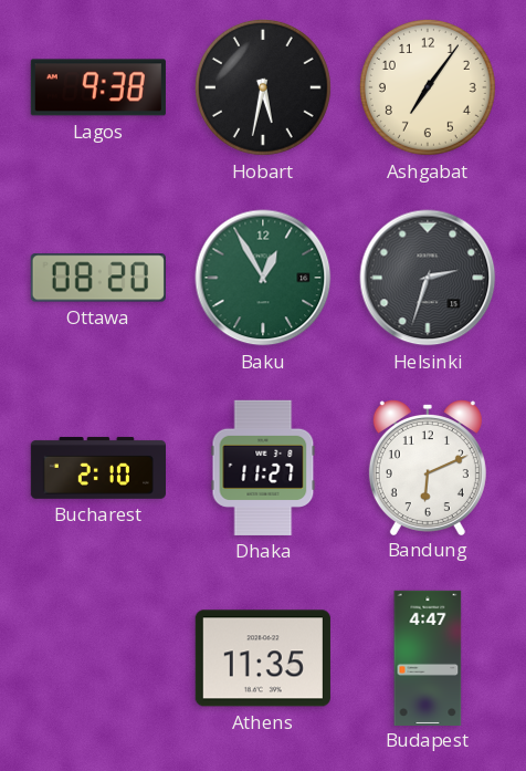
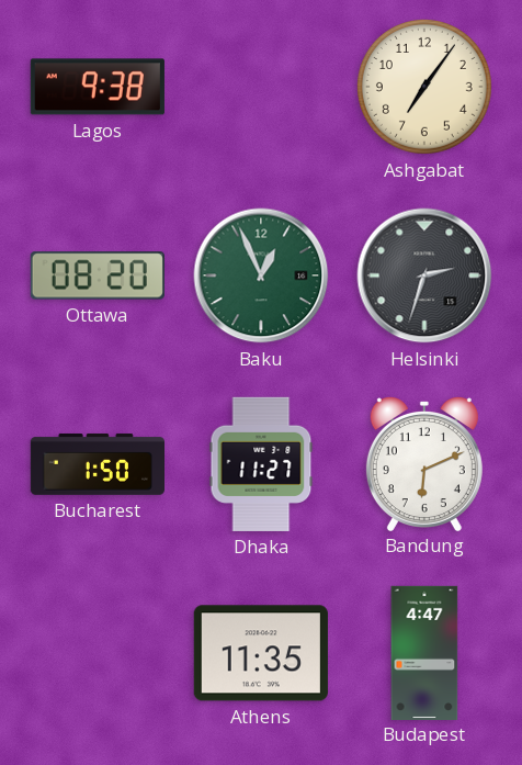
Hobart: 5:32 -> none
Baku: 12:55 -> 12:56
Bucharest: 2:10 -> 1:50
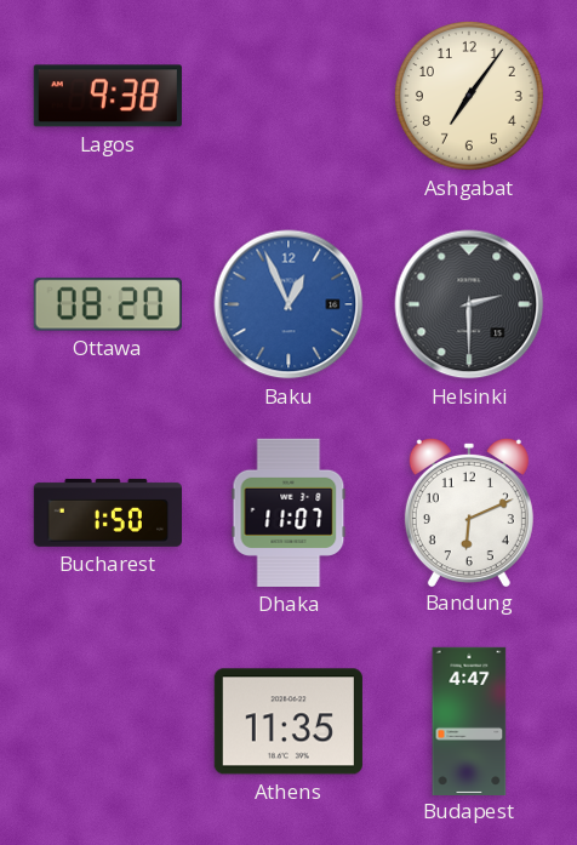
Baku dial: green -> blue
Helsinki: 2:33 -> 2:30
Dhaka: 11:27 -> 11:07
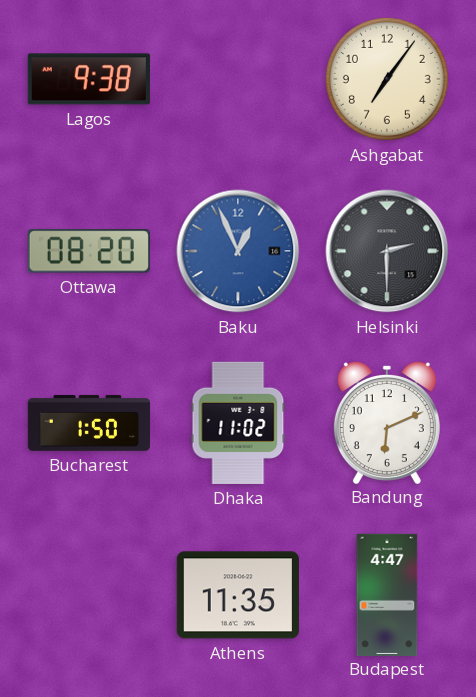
Dhaka: 11:07 -> 11:02
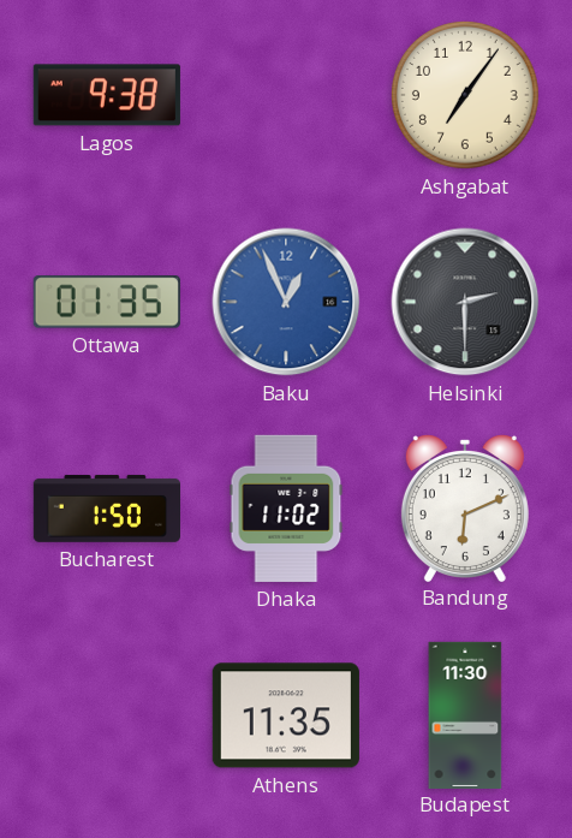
Ottawa: 08:20 -> 01:35
Budapest: 4:47 -> 11:30
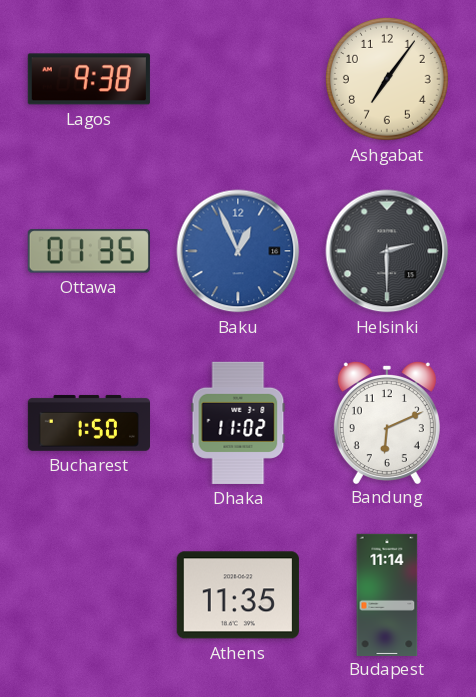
Budapest: 11:30 -> 11:14
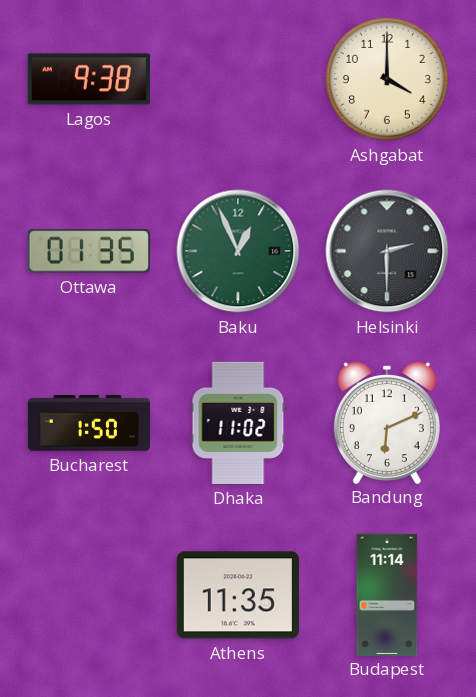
Ashgabat: 7:06 -> 4:00
Baku dial: blue -> green
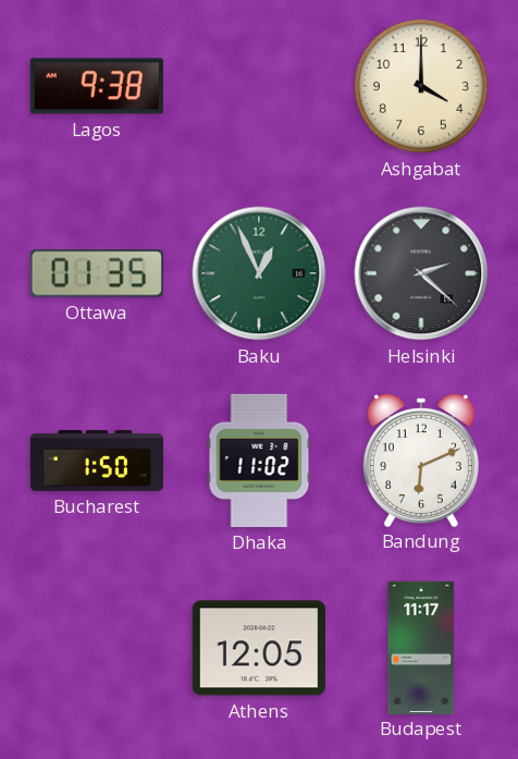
Helsinki: 2:30 -> 2:22
Athens: 11:35 -> 12:05
Budapest: 11:14 -> 11:17
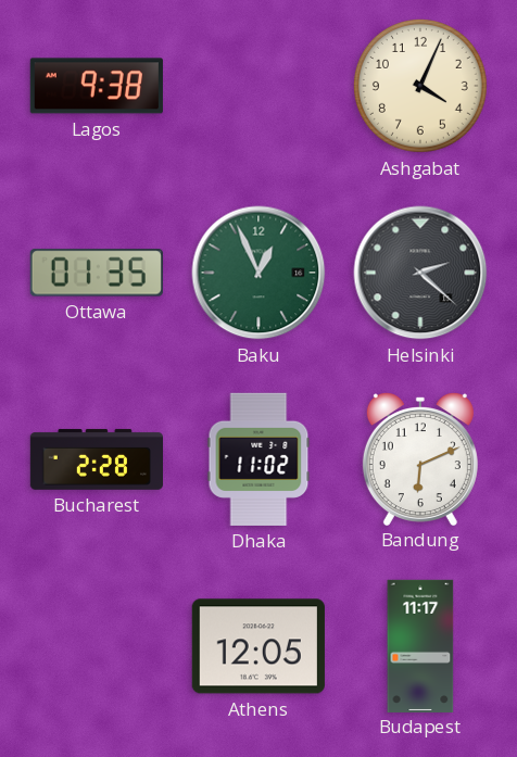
Ashgabat: 4:00 -> 4:04
Bucharest: 1:50 -> 2:28
